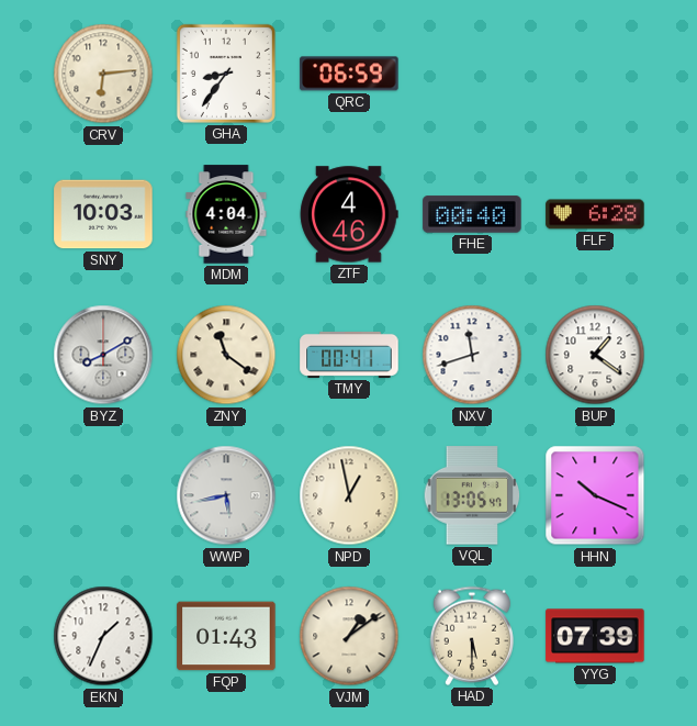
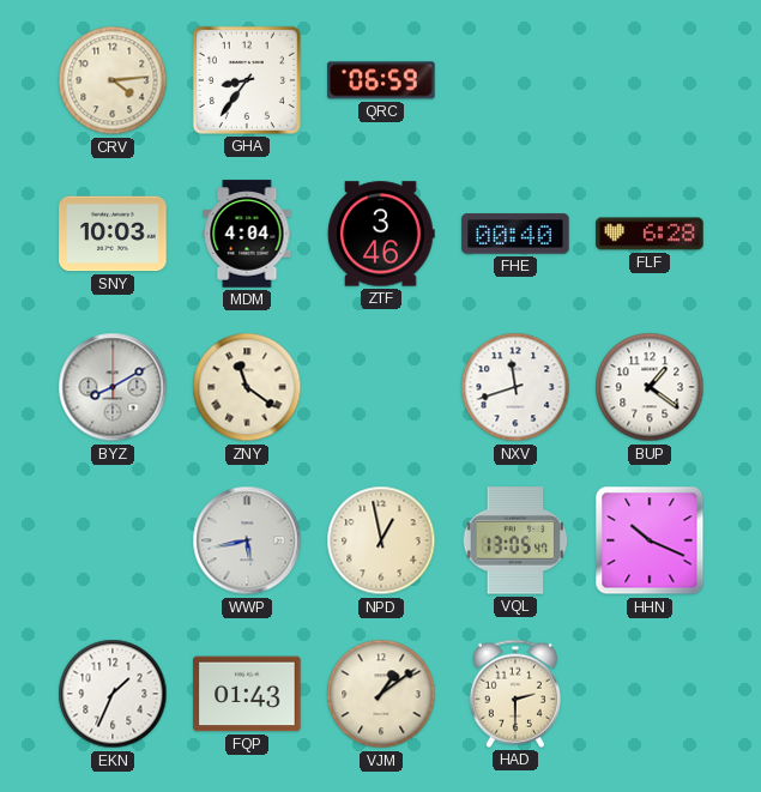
CRV: 6:14 -> 4:14
ZTF: 4:46 -> 3:46
TMY: 00:41 -> none
HAD: 5:30 -> 2:30
YYG: 07:39 -> none
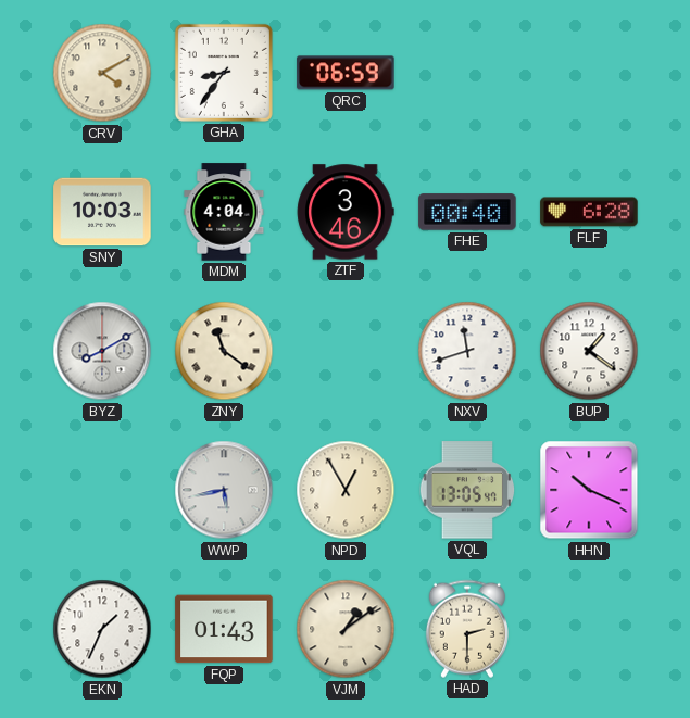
CRV: 4:14 -> 4:10
NPD: 12:58 -> 12:55
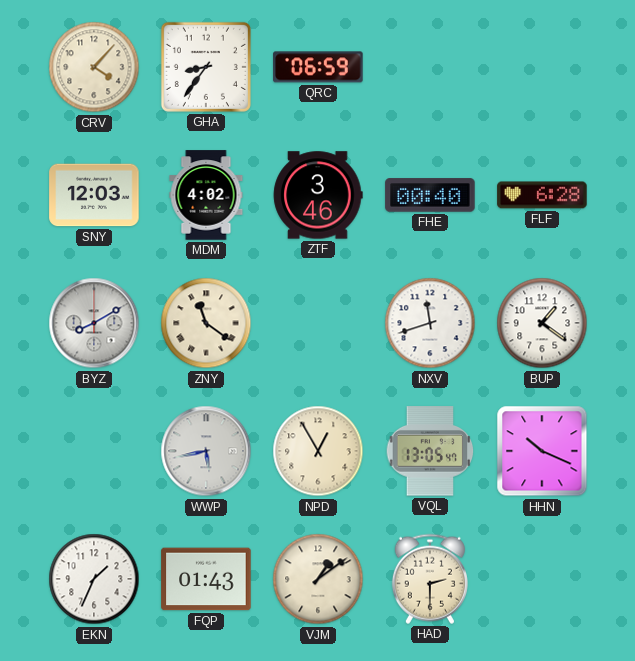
CRV: 4:10 -> 4:07
SNY: 10:03 -> 12:03
MDM: 4:04 -> 4:02
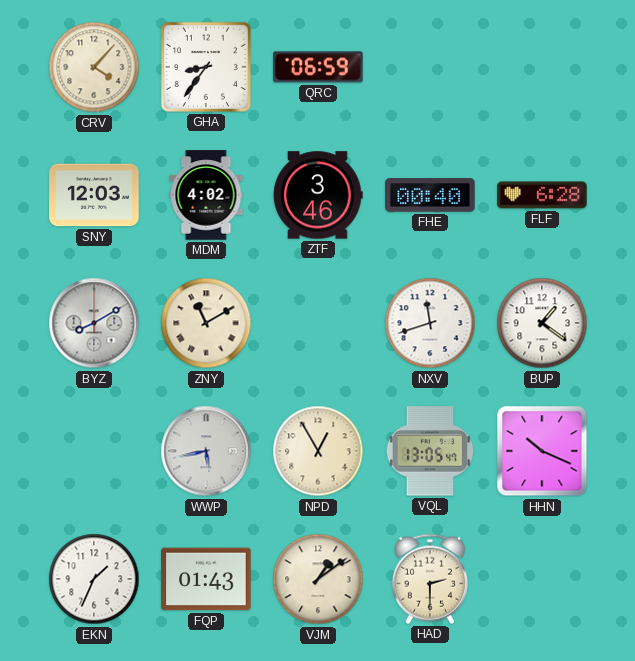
ZNY: 11:21 -> 11:10
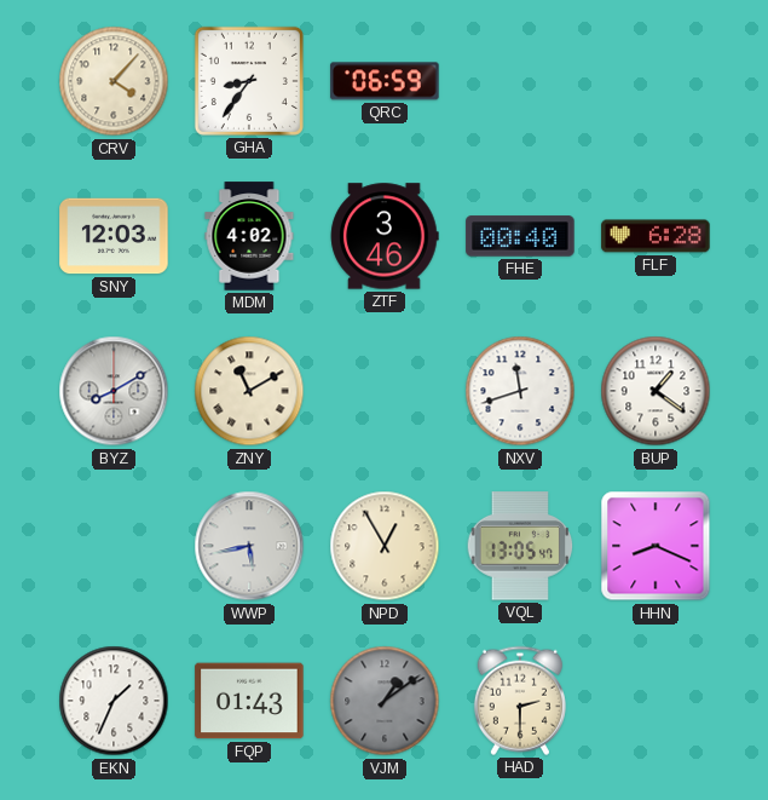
HHN: 10:19 -> 8:19
VJM dial: cream -> grey
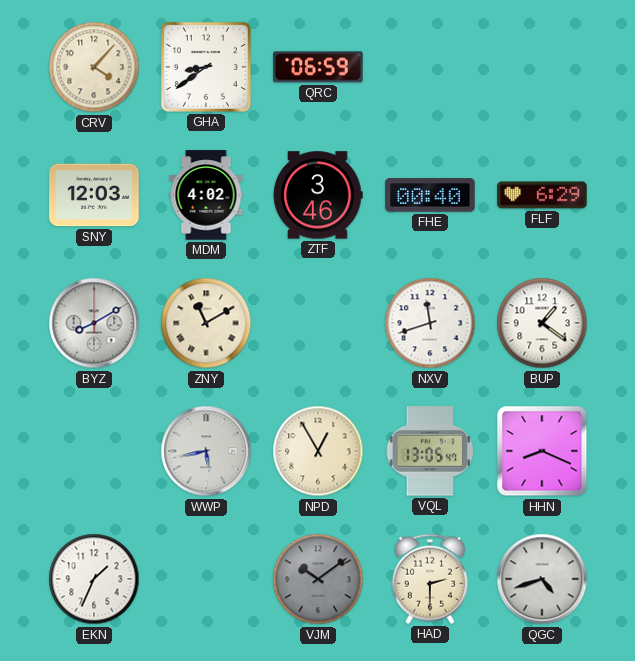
GHA: 8:36 -> 8:39
FLF: 6:28 -> 6:29
FQP: 01:43 -> none
VJM: 1:09 -> 10:09
QGC: none -> 4:42
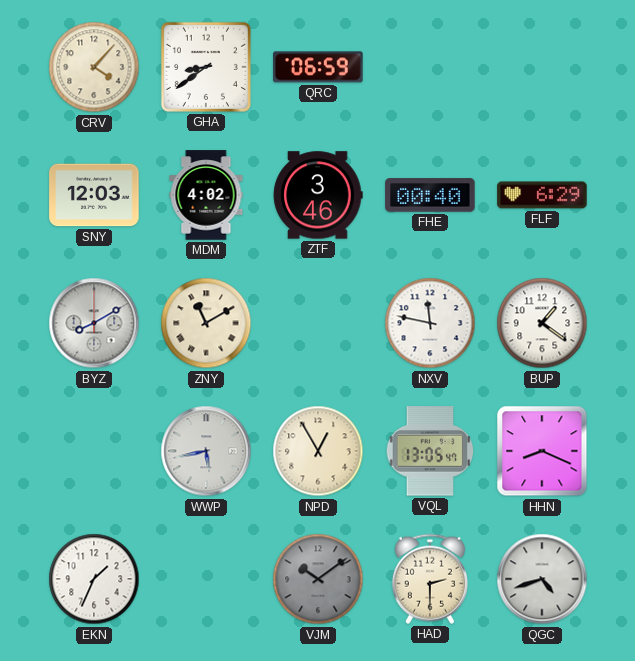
NXV: 11:42 -> 11:47
